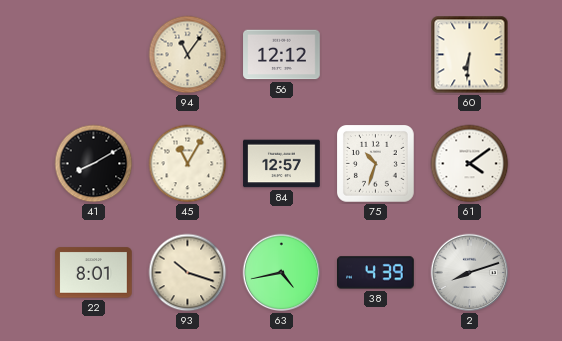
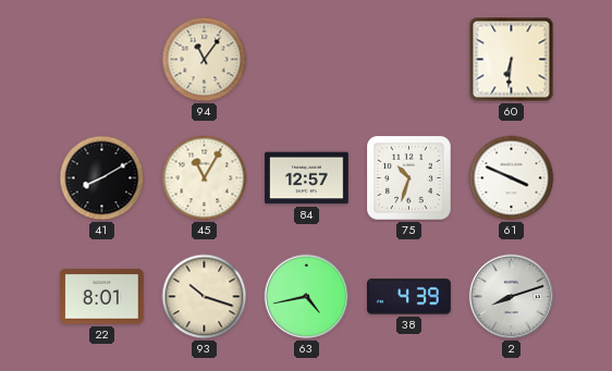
56: 12:12 -> none
61: 4:09 -> 3:49
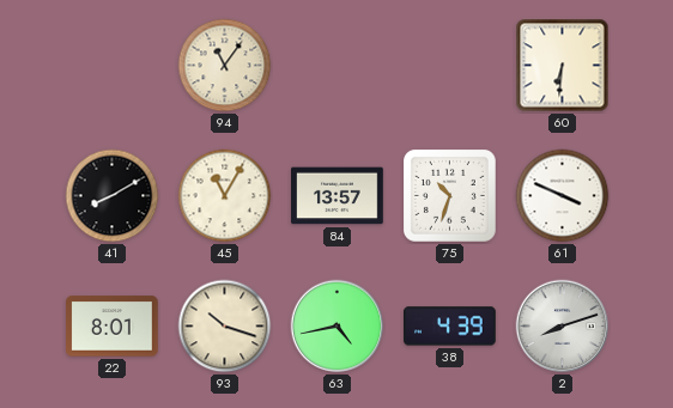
84: 12:57 -> 13:57
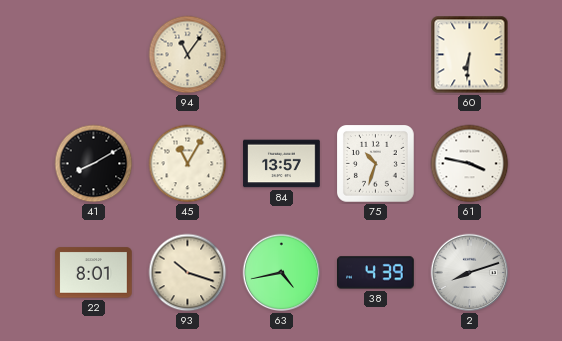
61: 3:49 -> 3:47
